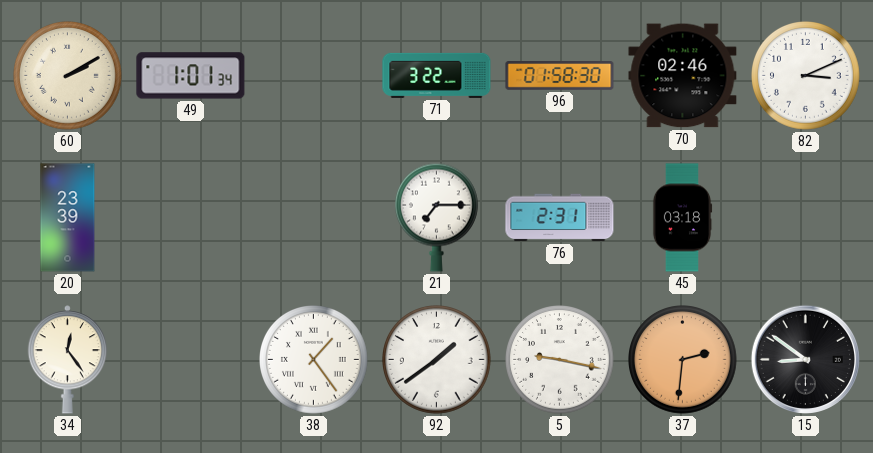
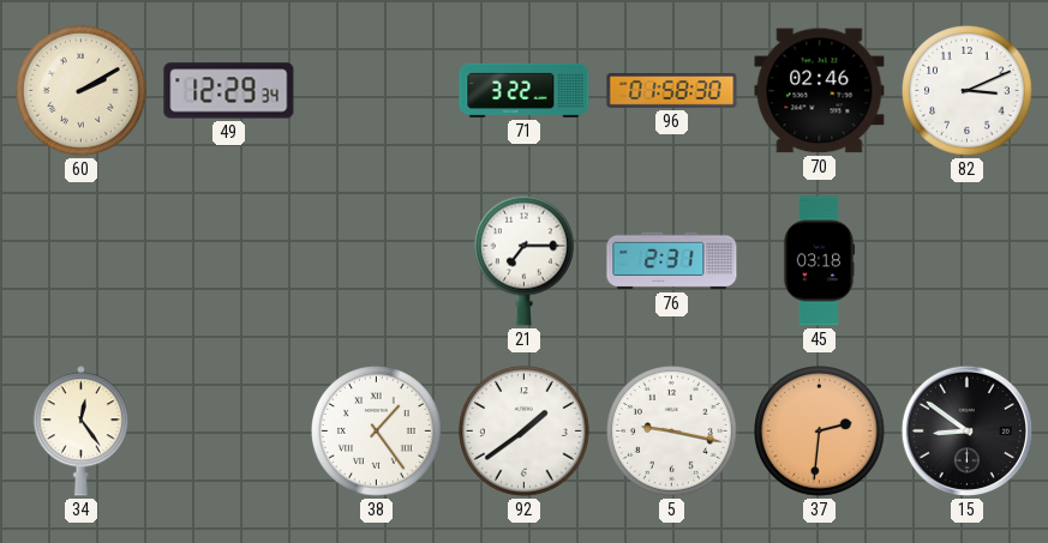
49: 1:01 -> 12:29
20: 23:39 -> none
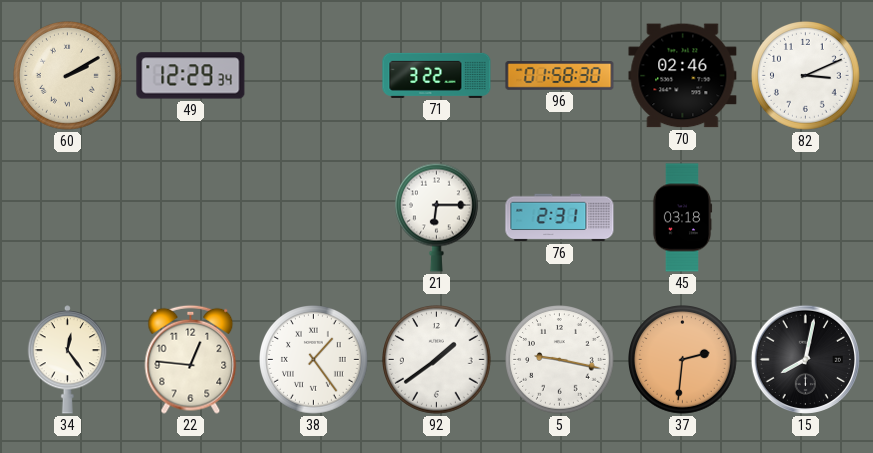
21: 7:15 -> 6:15
22: none -> 12:46
15: 8:51 -> 8:02
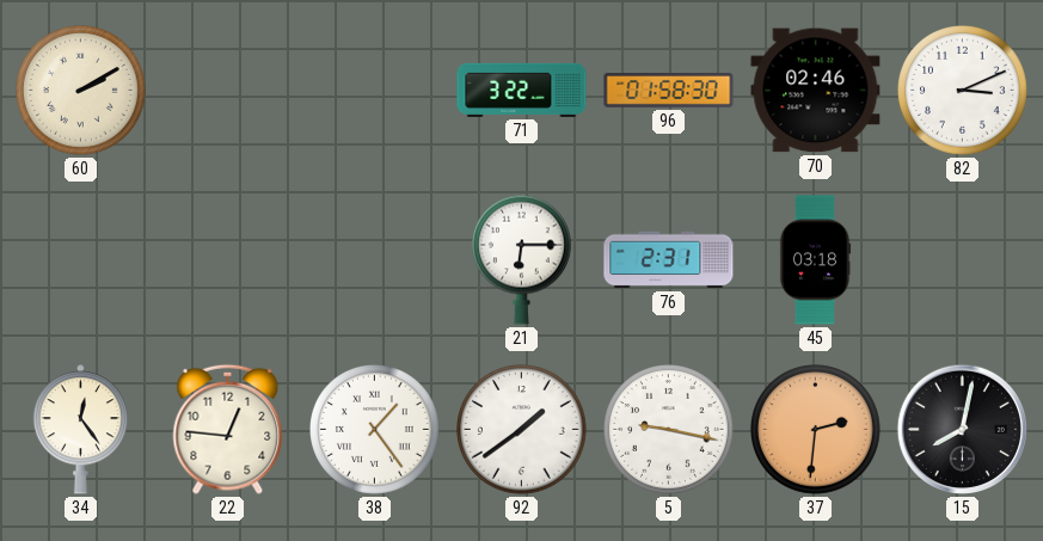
49: 12:29 -> none
